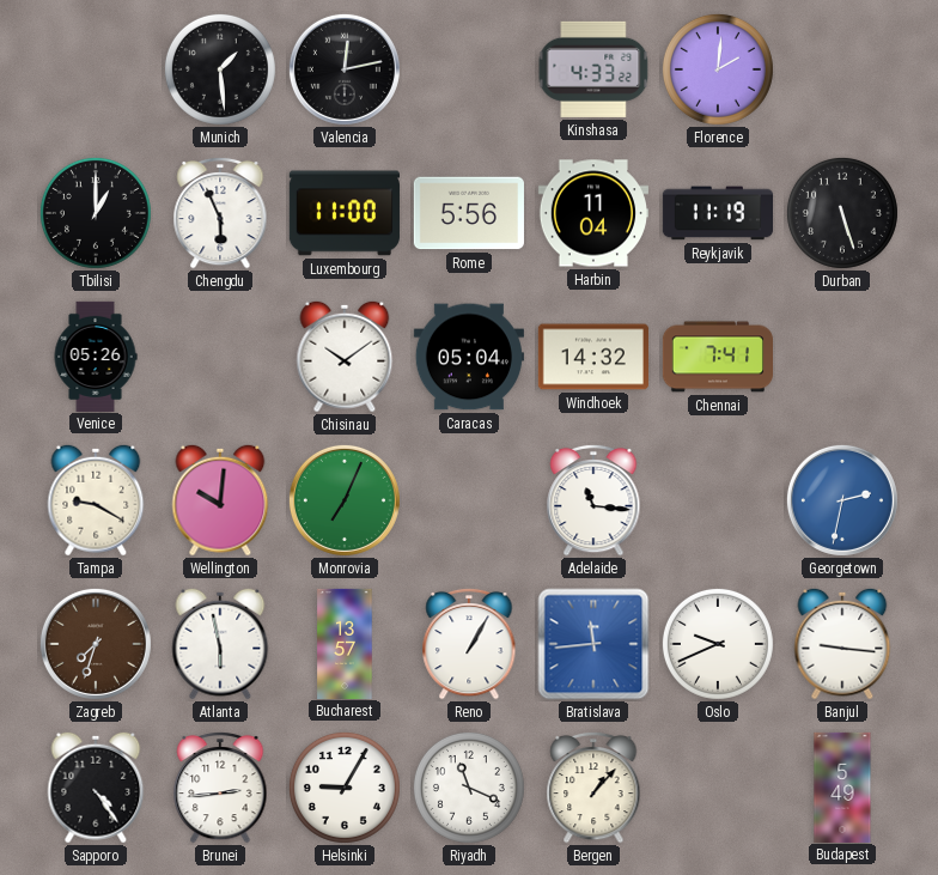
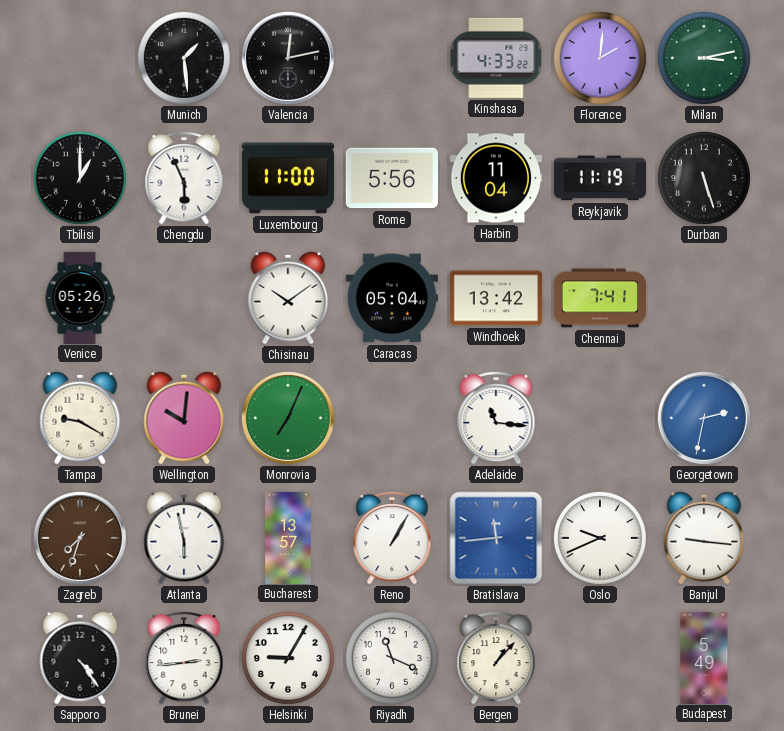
Milan: none -> 3:13
Windhoek: 14:32 -> 13:42
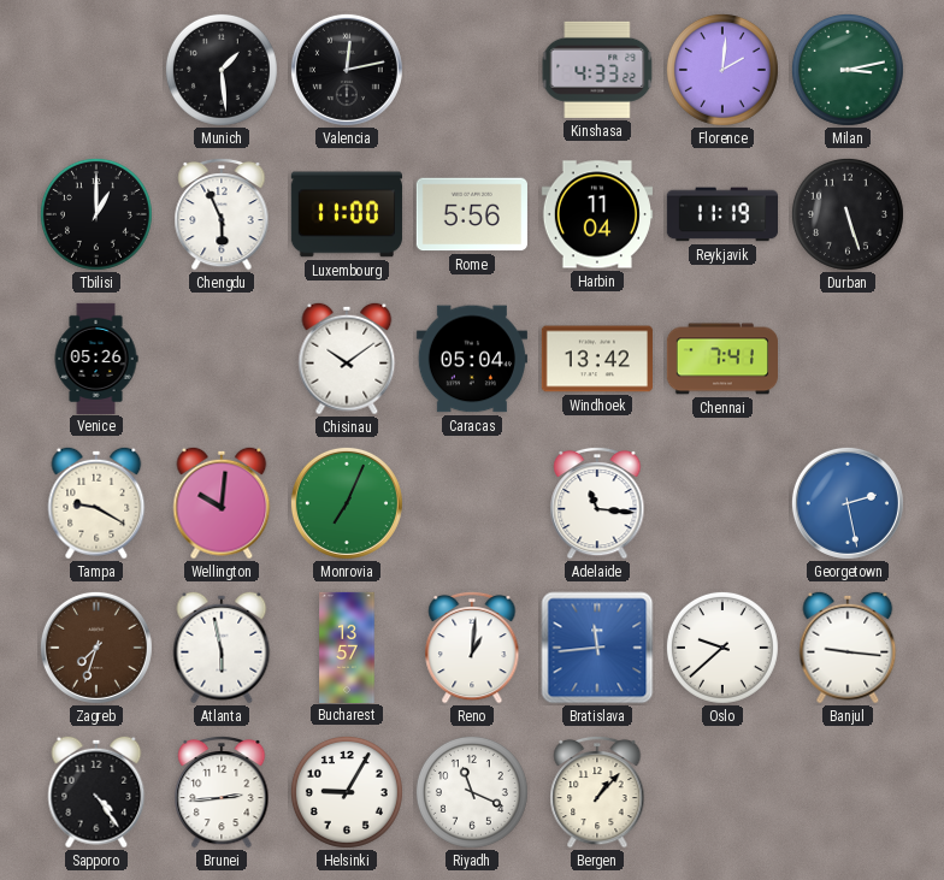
Georgetown: 2:32 -> 2:28
Reno: 1:05 -> 1:01
Oslo: 9:41 -> 9:38
Budapest: 5:49 -> none
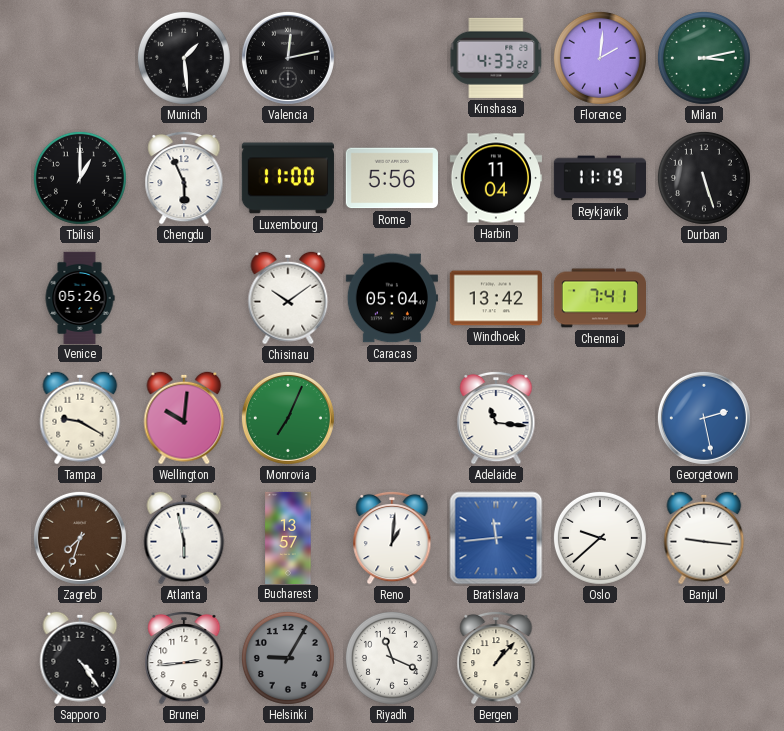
Helsinki dial: white -> grey
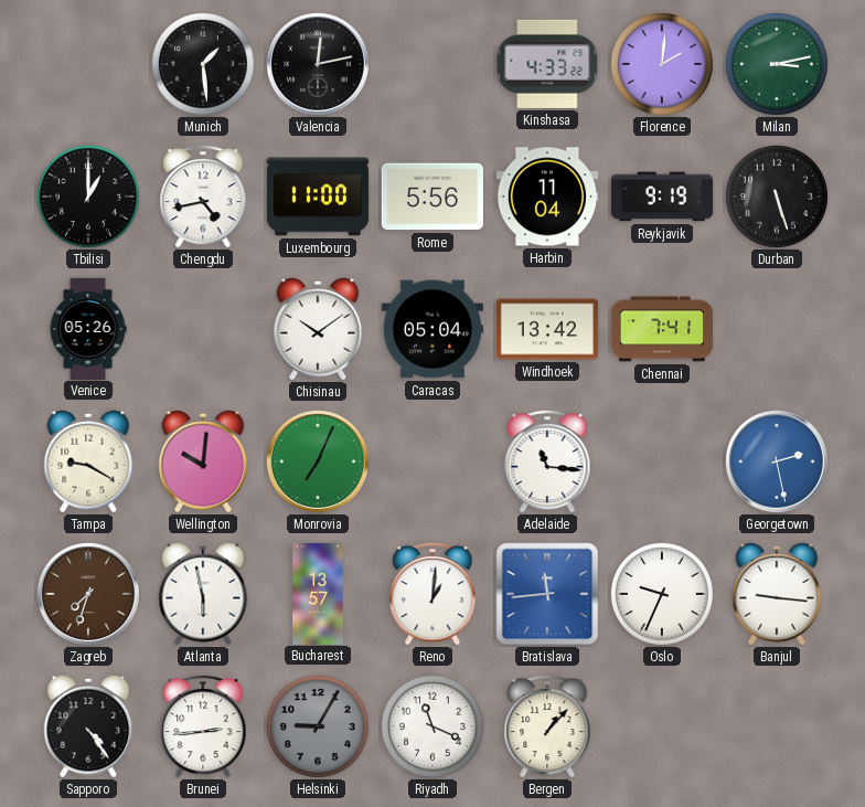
Chengdu: 5:56 -> 4:43
Reykjavik: 11:19 -> 9:19
Oslo: 9:38 -> 9:34
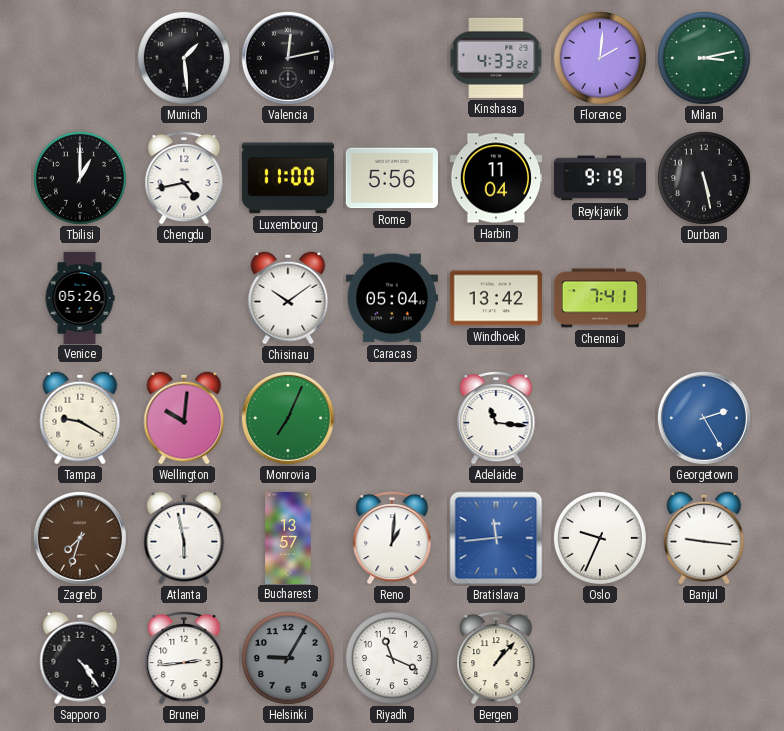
Durban: 5:27 -> 5:28
Georgetown: 2:28 -> 2:25
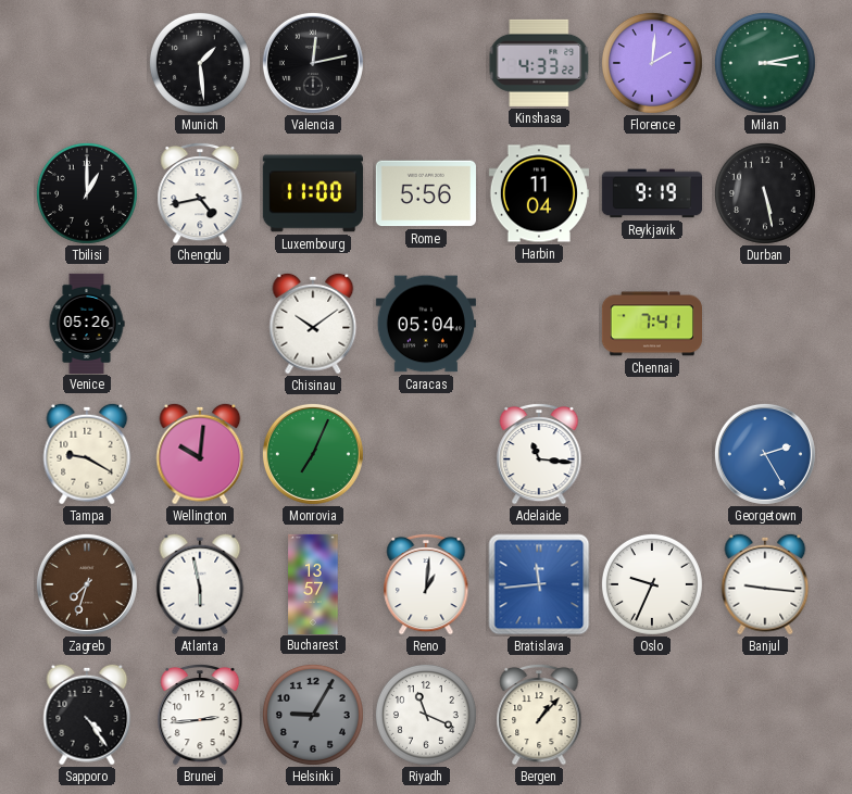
Windhoek: 13:42 -> none
